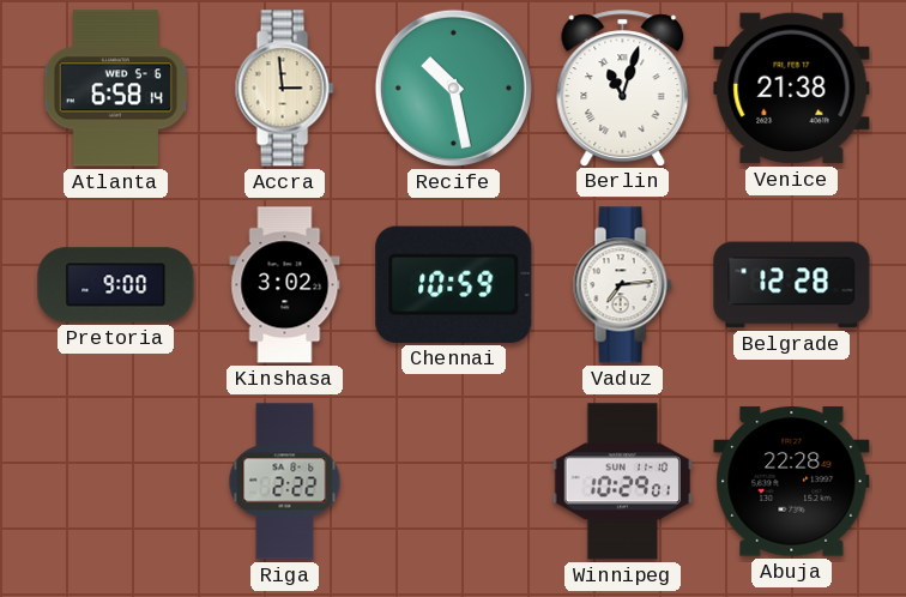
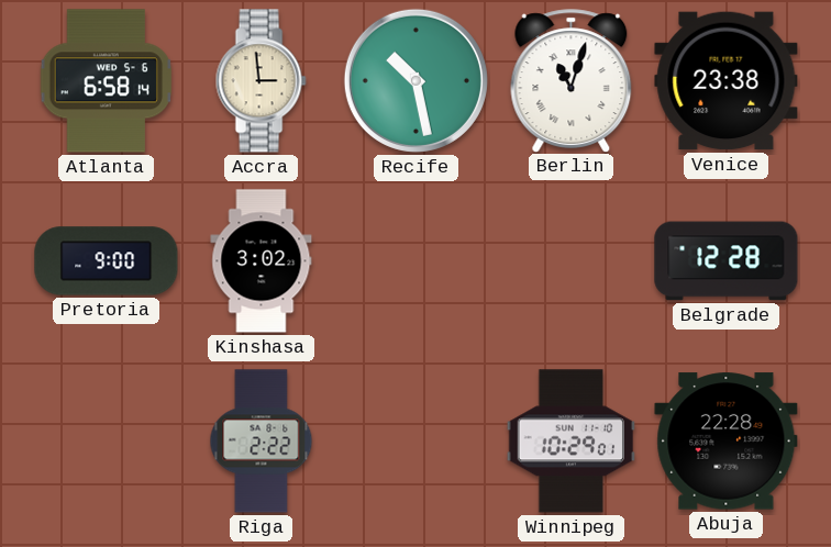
Venice: 21:38 -> 23:38
Chennai: 10:59 -> none
Vaduz: 7:14 -> none
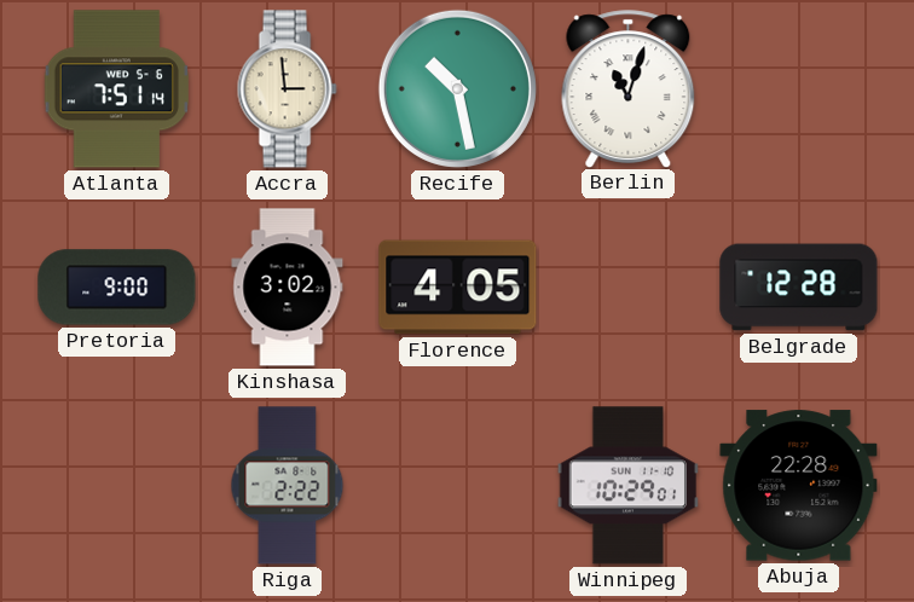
Atlanta: 6:58 -> 7:51
Venice: 23:38 -> none
Florence: none -> 4:05
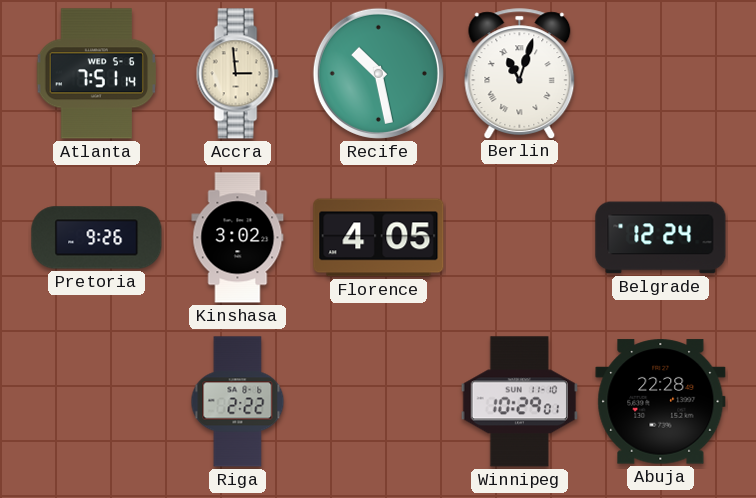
Pretoria: 9:00 -> 9:26
Belgrade: 12:28 -> 12:24
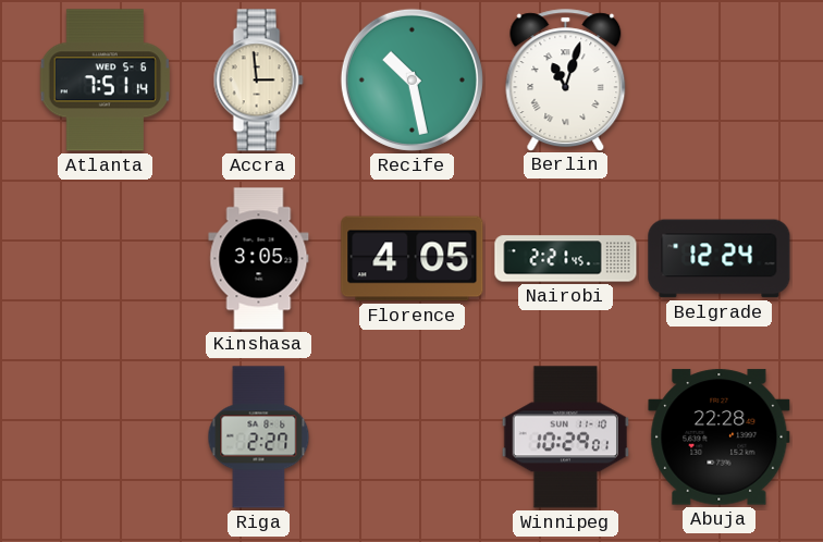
Pretoria: 9:26 -> none
Kinshasa: 3:02 -> 3:05
Nairobi: none -> 2:21
Riga: 2:22 -> 2:27
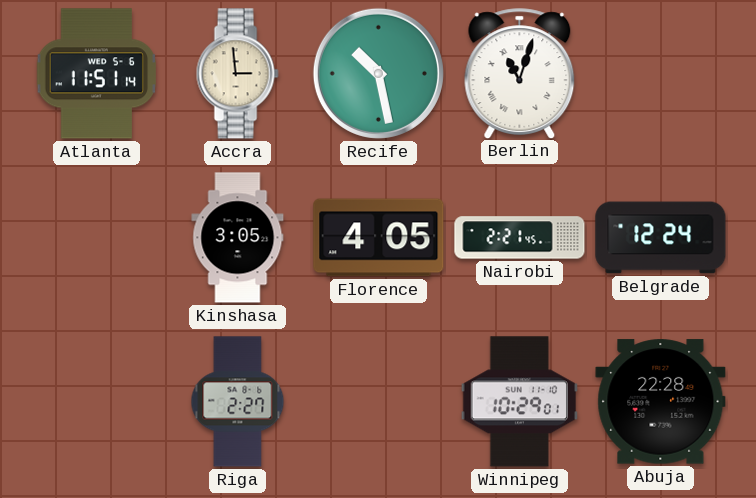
Atlanta: 7:51 -> 11:51
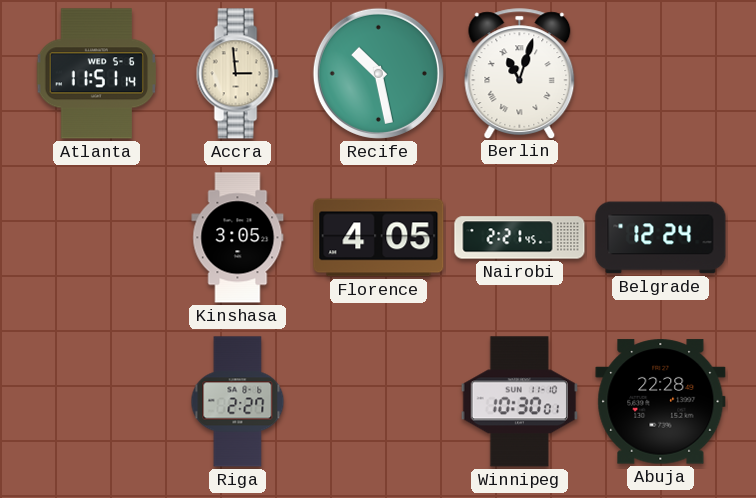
Winnipeg: 10:29 -> 10:30
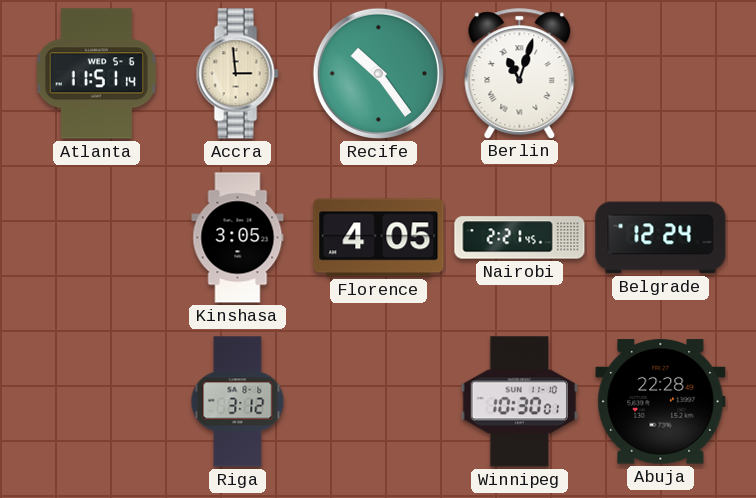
Recife: 10:28 -> 10:24
Riga: 2:27 -> 3:12
